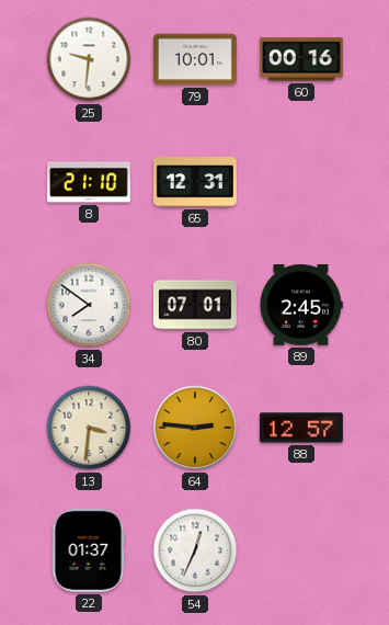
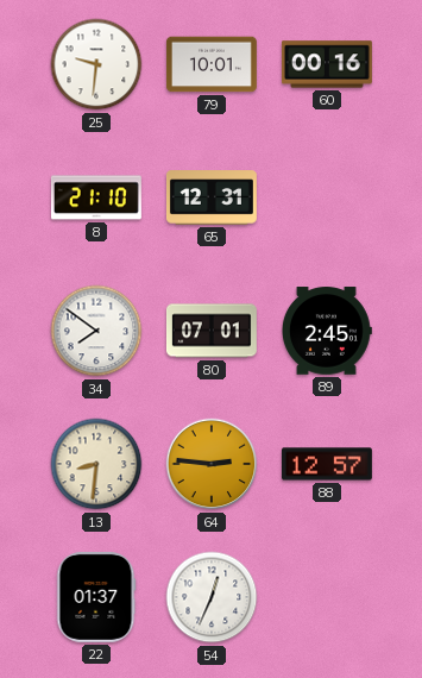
13: 3:31 -> 8:31
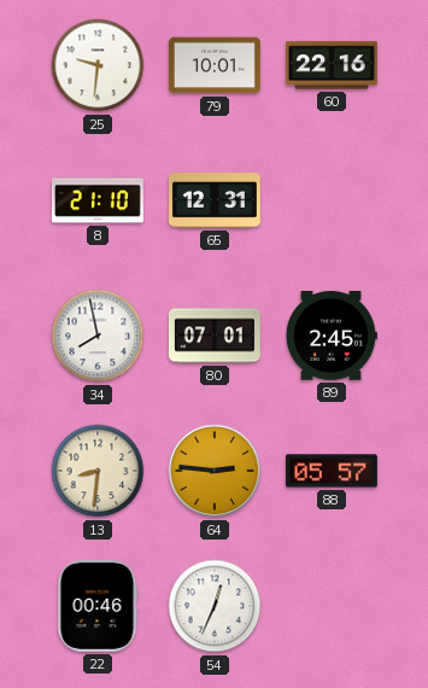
60: 00:16 -> 22:16
34: 7:51 -> 7:58
88: 12:57 -> 05:57
22: 01:37 -> 00:46
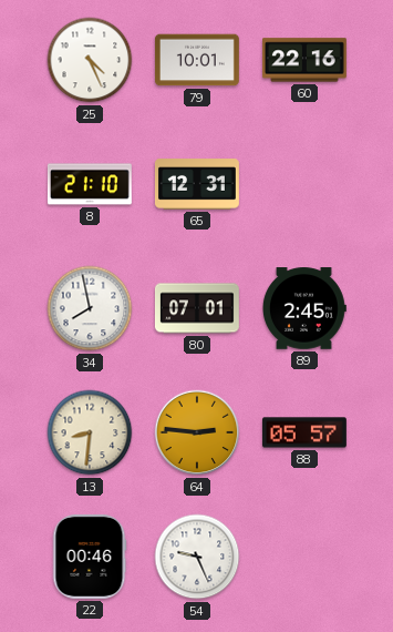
25: 9:31 -> 4:26
54: 12:34 -> 9:26
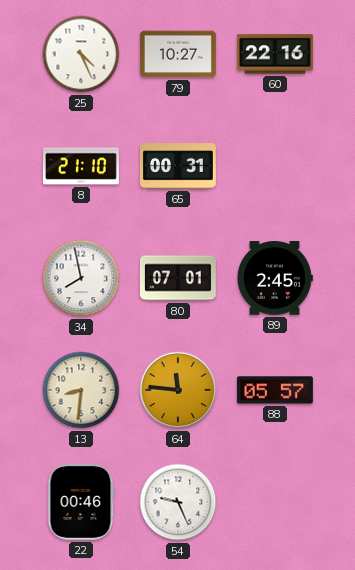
79: 10:01 -> 10:27
65: 12:31 -> 00:31
64: 2:46 -> 11:46
